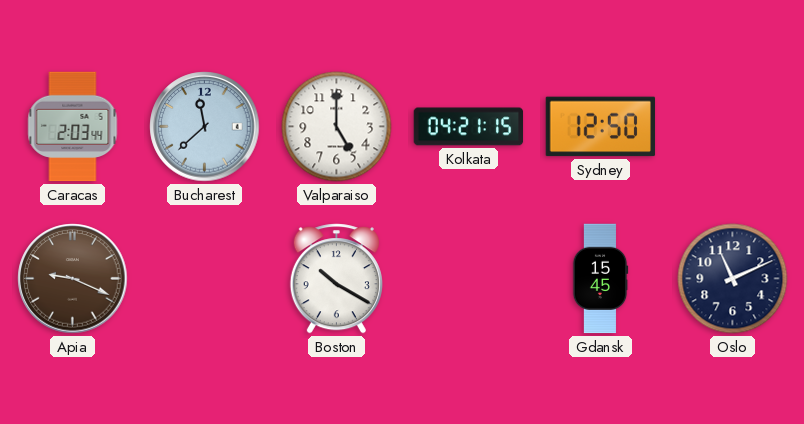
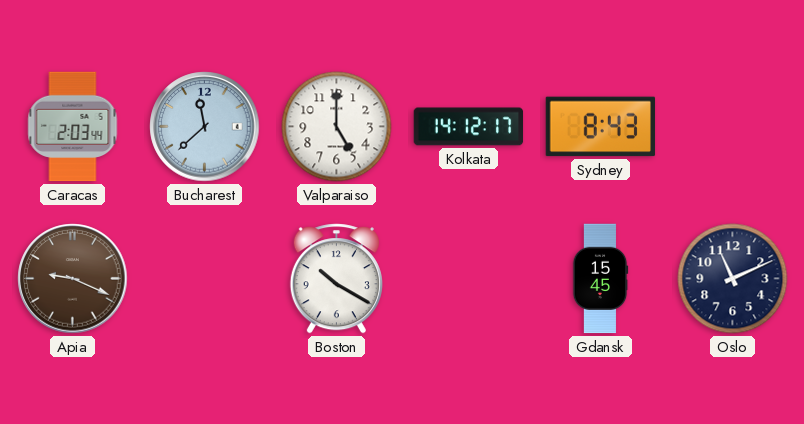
Kolkata: 04:21 -> 14:12
Sydney: 12:50 -> 8:43
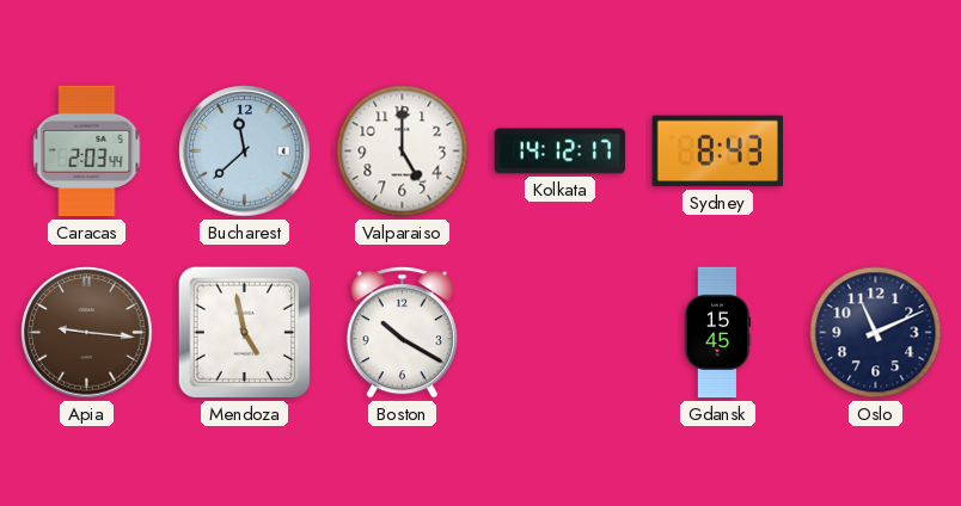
Apia: 9:19 -> 9:16
Mendoza: none -> 4:58
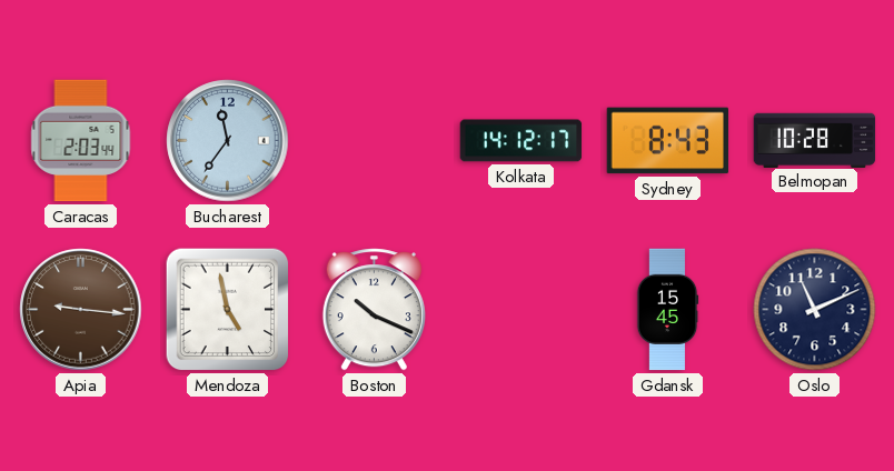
Bucharest: 11:38 -> 11:36
Valparaiso: 5:00 -> none
Belmopan: none -> 10:28
Boston: 10:20 -> 10:19
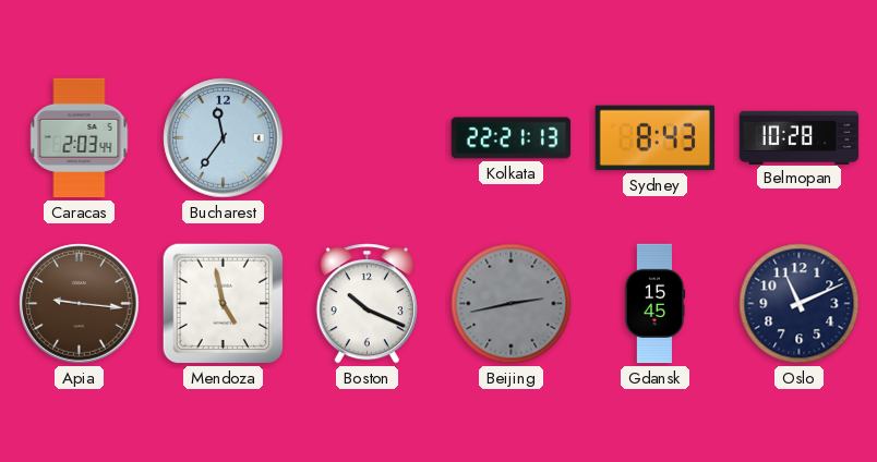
Kolkata: 14:12 -> 22:21
Beijing: none -> 2:43
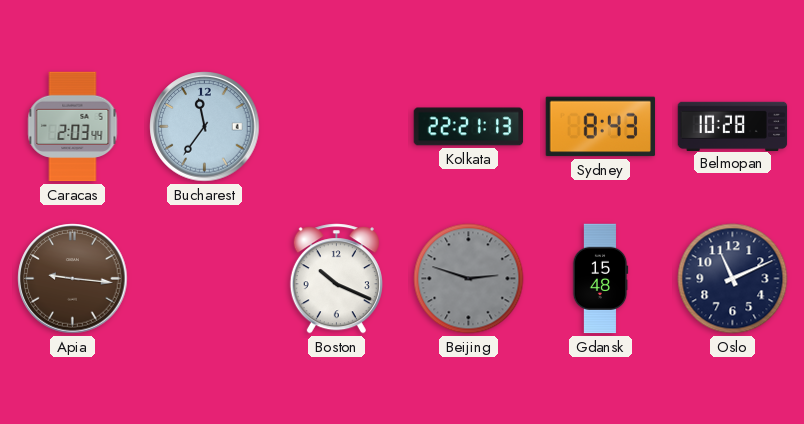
Mendoza: 4:58 -> none
Beijing: 2:43 -> 2:48
Gdansk: 15:45 -> 15:48
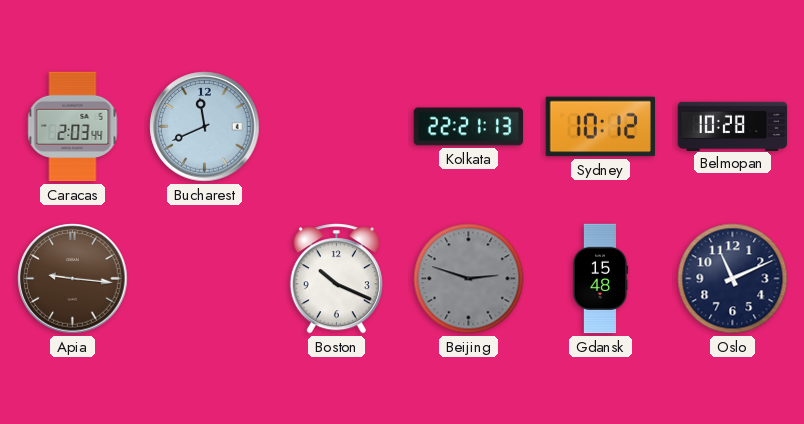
Bucharest: 11:36 -> 11:41
Sydney: 8:43 -> 10:12
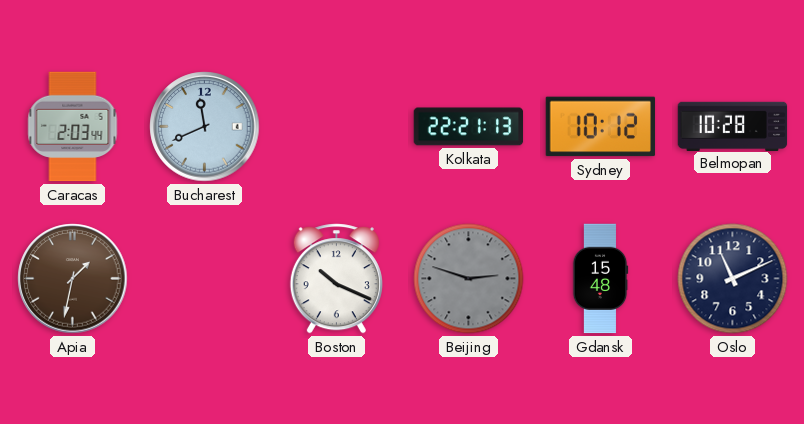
Apia: 9:16 -> 1:32
